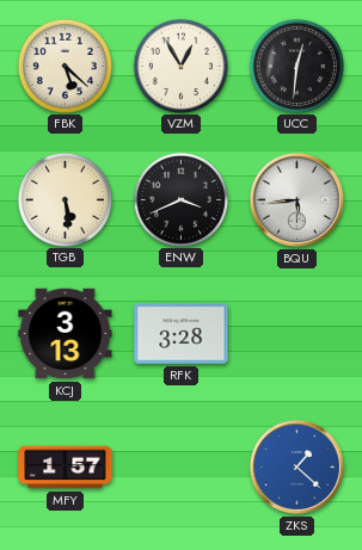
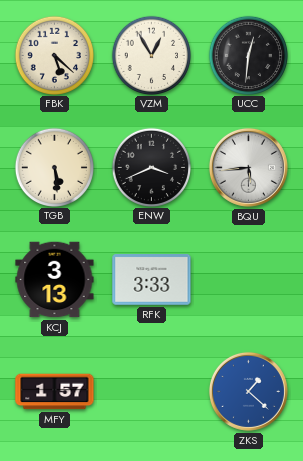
RFK: 3:28 -> 3:33
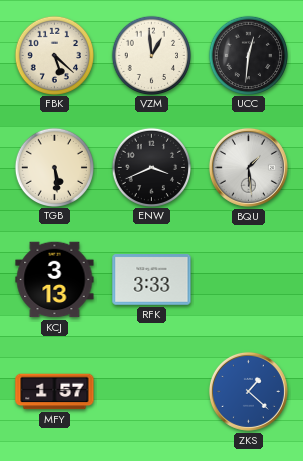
VZM: 12:55 -> 12:59
BQU: 5:44 -> 1:29
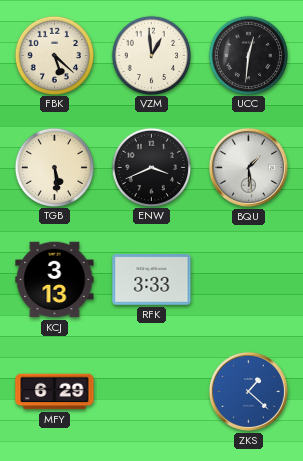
MFY: 1:57 -> 6:29
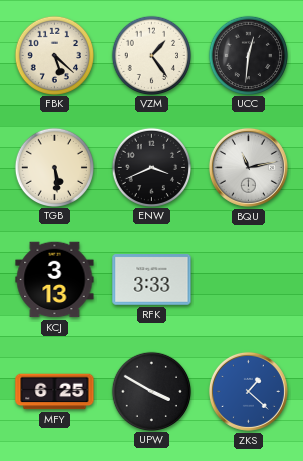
VZM: 12:59 -> 1:24
BQU: 1:29 -> 11:13
MFY: 6:29 -> 6:25
UPW: none -> 3:50
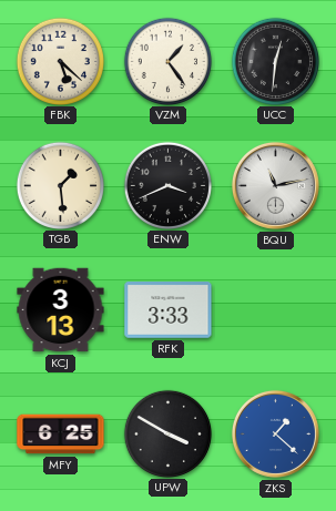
TGB: 5:29 -> 1:29
